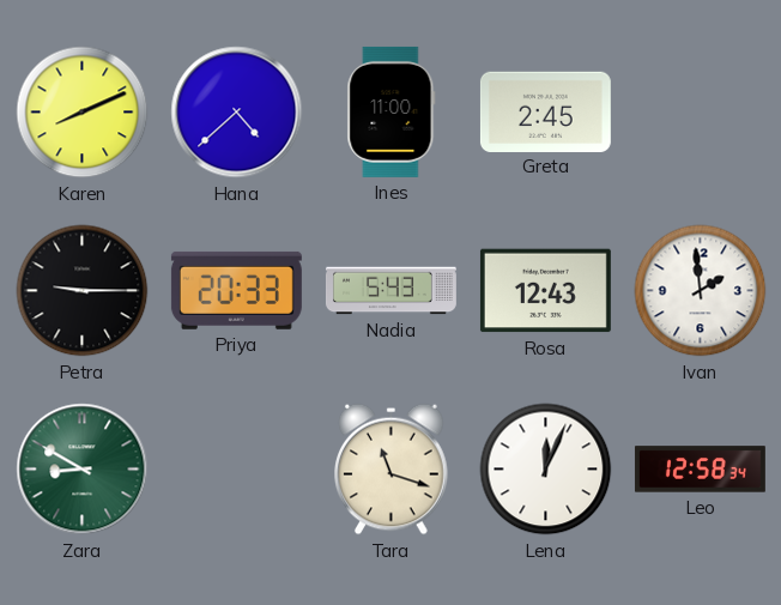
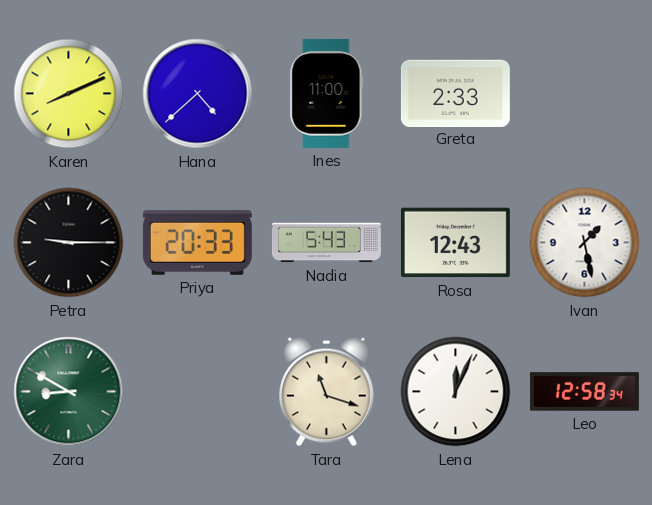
Greta: 2:45 -> 2:33
Ivan: 1:59 -> 1:28
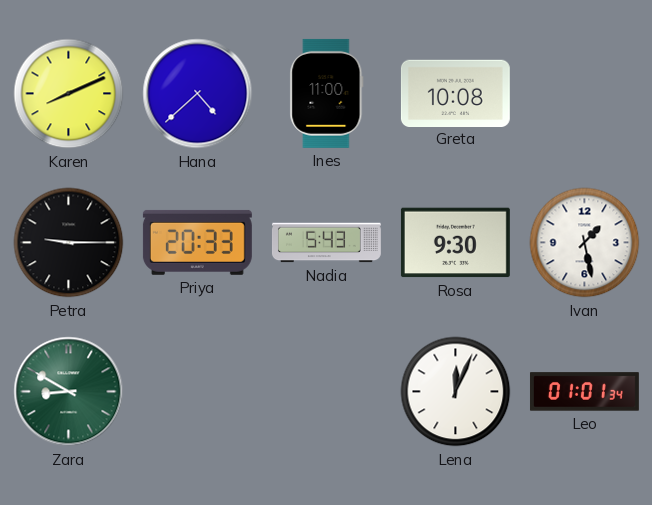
Greta: 2:33 -> 10:08
Rosa: 12:43 -> 9:30
Tara: 11:18 -> none
Leo: 12:58 -> 01:01
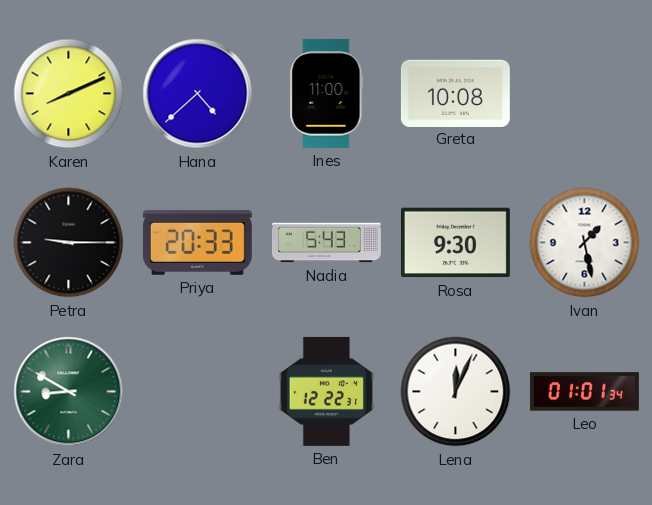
Ben: none -> 12:22
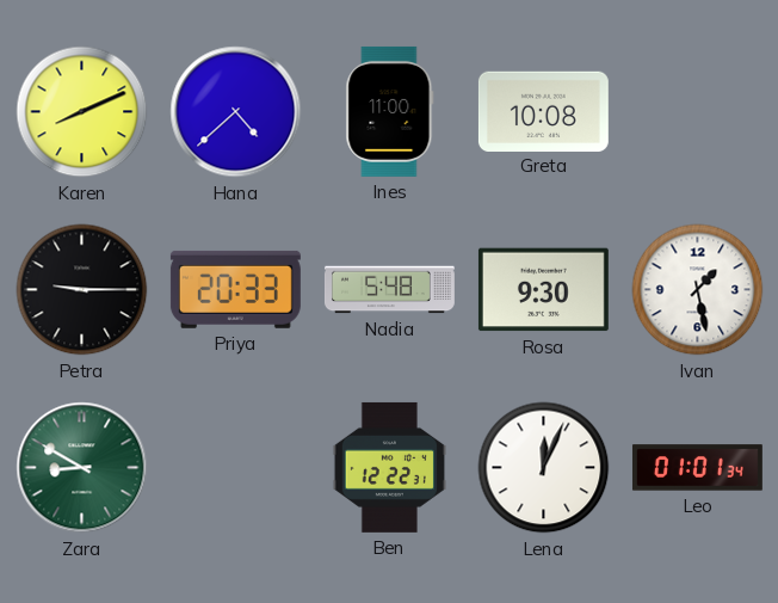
Nadia: 5:43 -> 5:48
